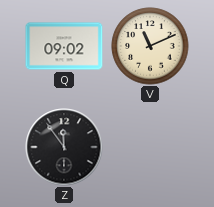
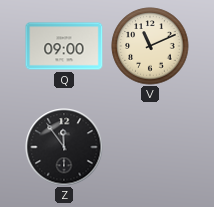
Q: 09:02 -> 09:00
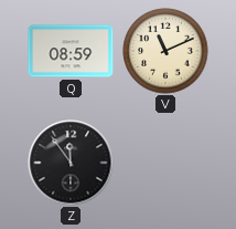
Q: 09:00 -> 08:59
